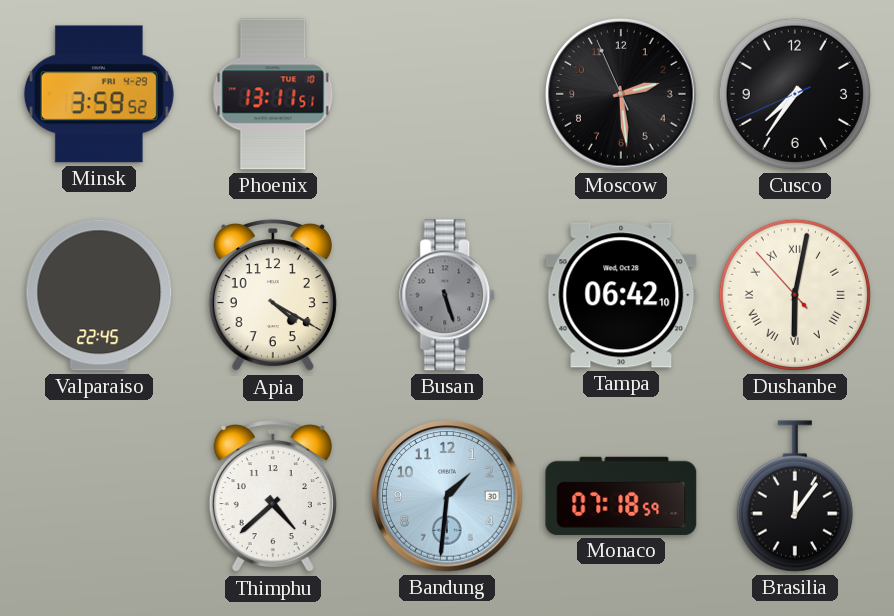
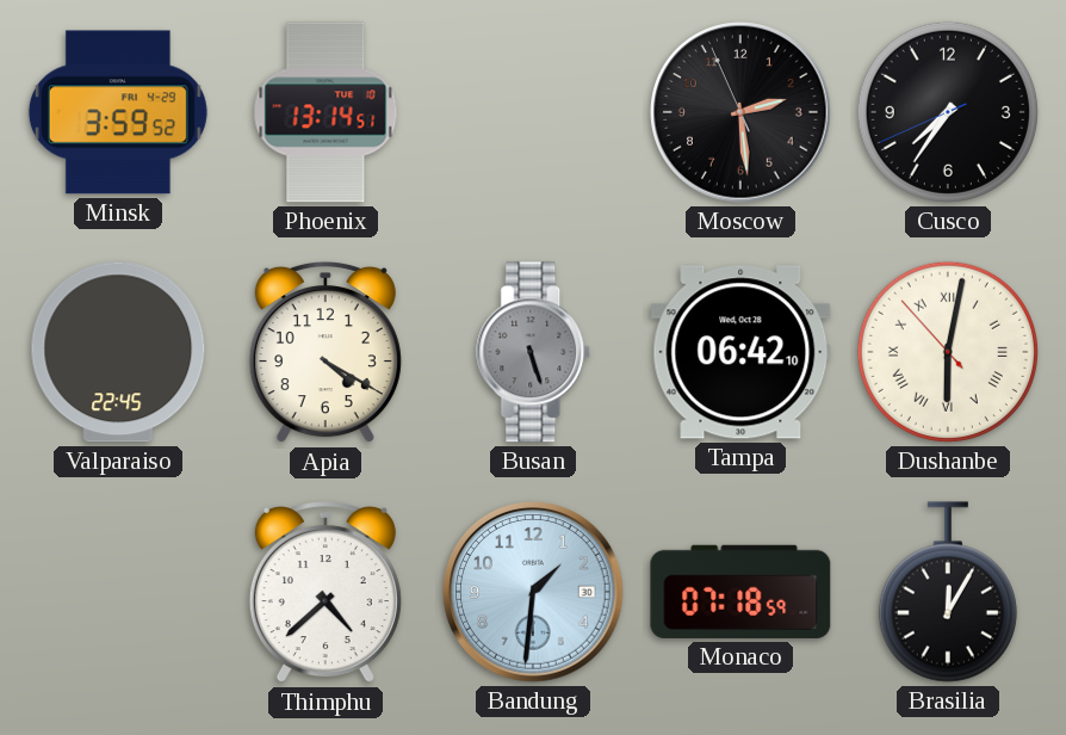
Phoenix: 13:11 -> 13:14
Brasilia: 12:06 -> 12:05
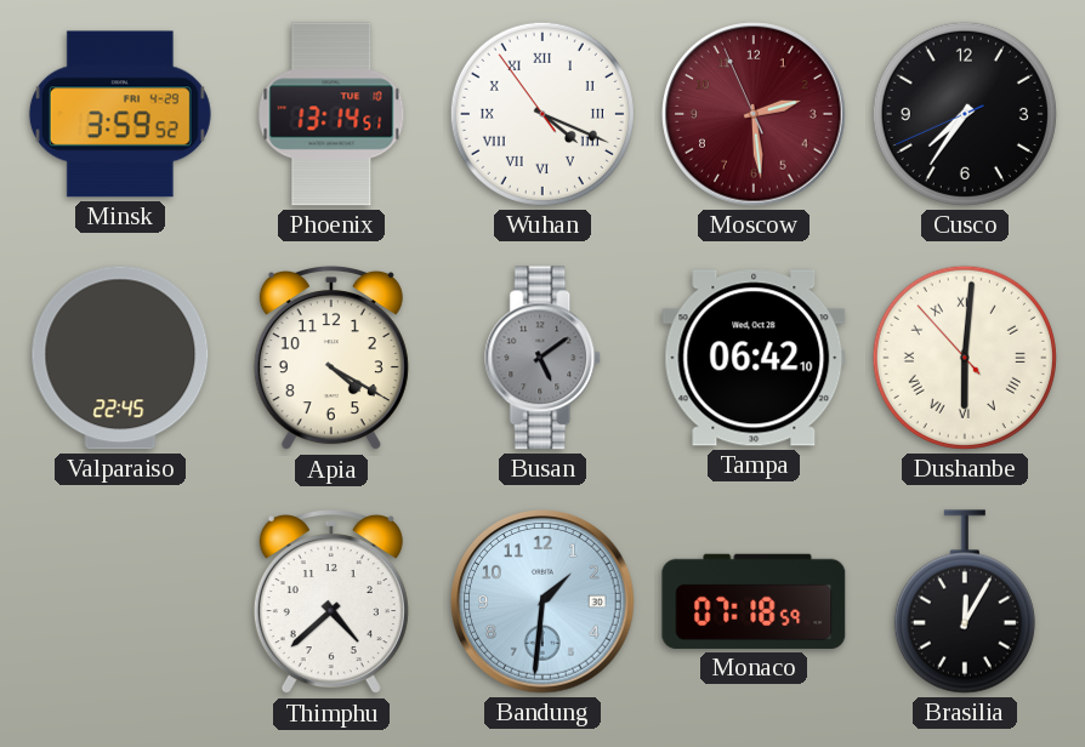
Wuhan: none -> 4:18
Moscow dial: black -> burgundy
Busan: 5:27 -> 5:09
Dushanbe: 6:01 -> 6:00
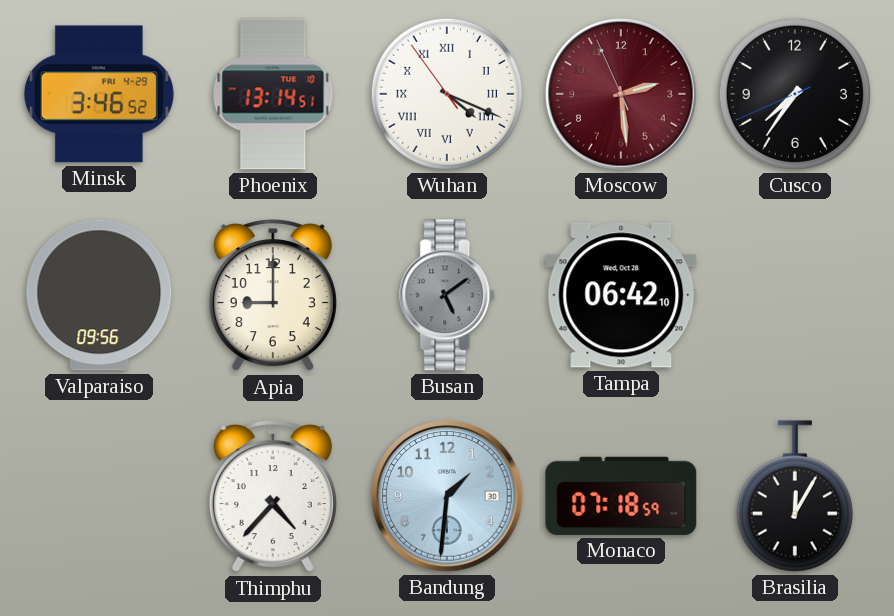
Minsk: 3:59 -> 3:46
Valparaiso: 22:45 -> 09:56
Apia: 4:20 -> 9:00
Dushanbe: 6:00 -> none
Thimphu: 4:38 -> 4:37
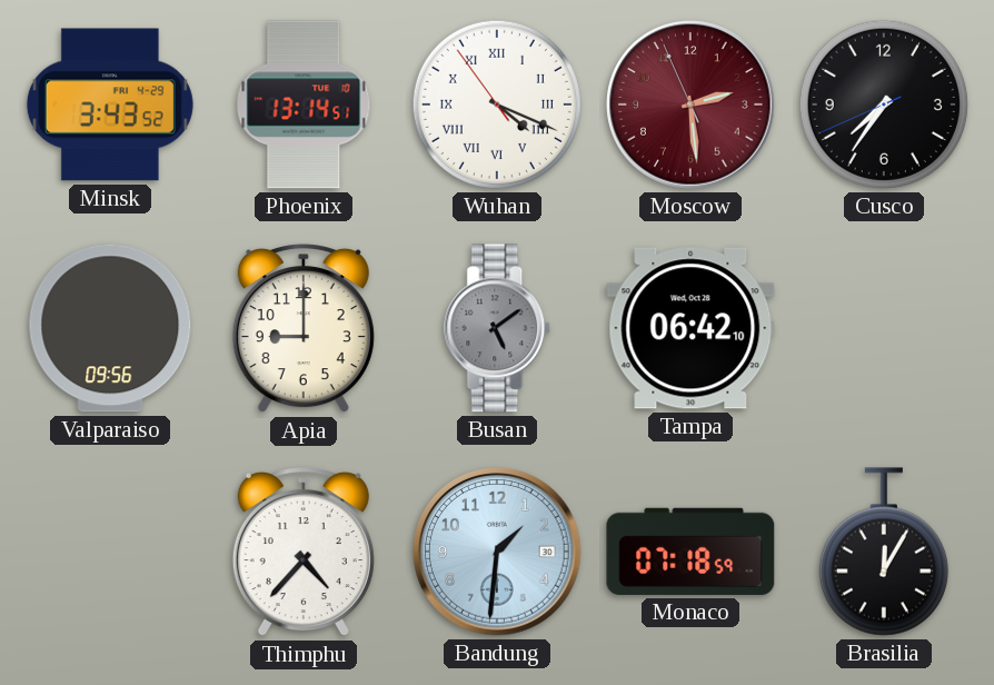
Minsk: 3:46 -> 3:43
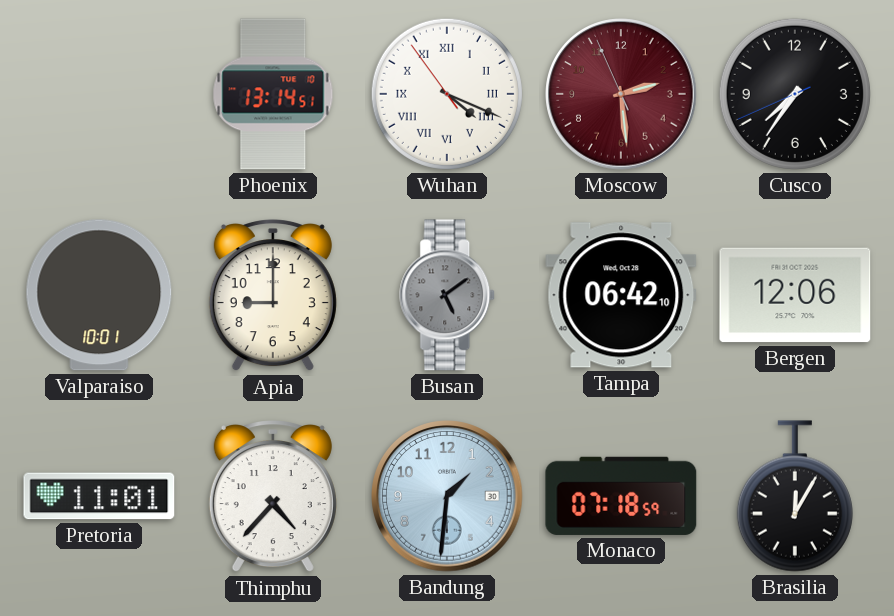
Minsk: 3:43 -> none
Valparaiso: 09:56 -> 10:01
Bergen: none -> 12:06
Pretoria: none -> 11:01
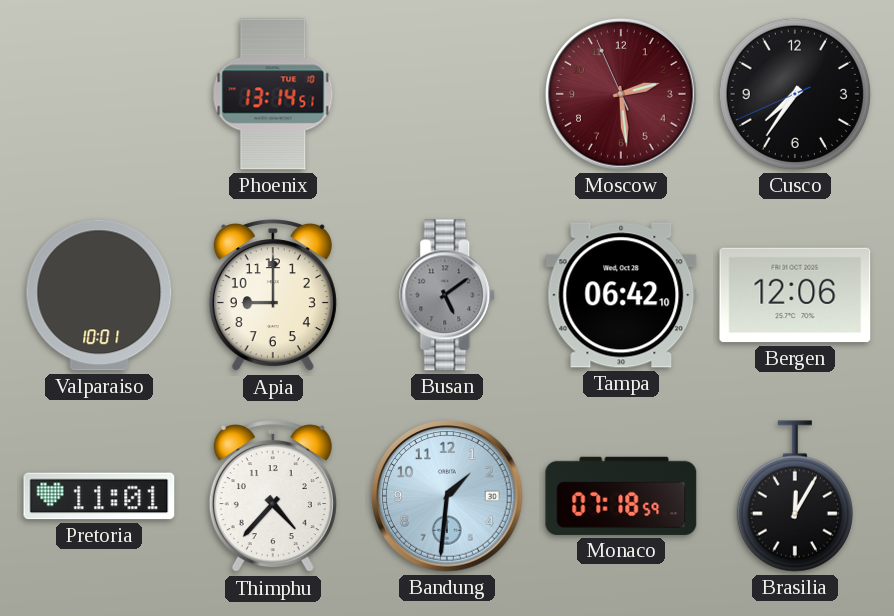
Wuhan: 4:18 -> none
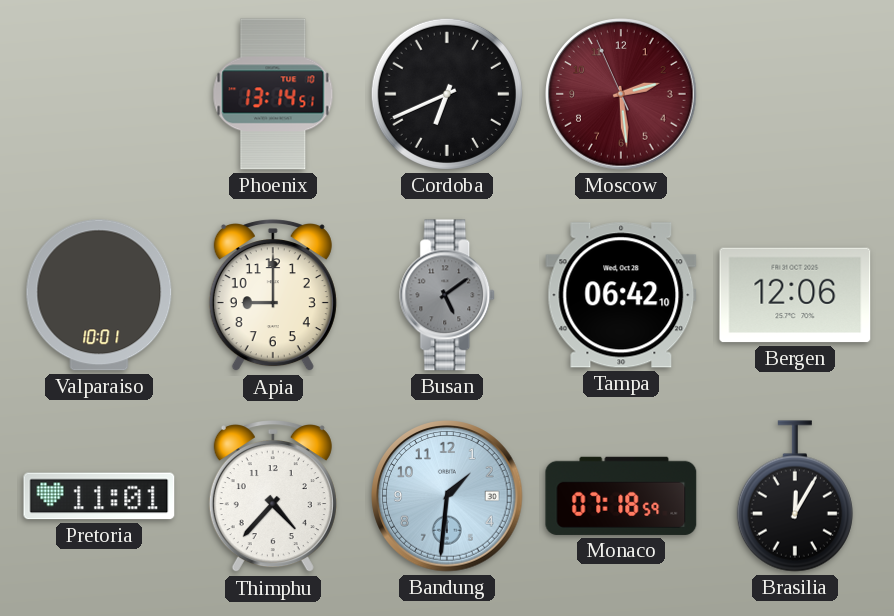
Cordoba: none -> 6:41
Cusco: 7:35 -> none
